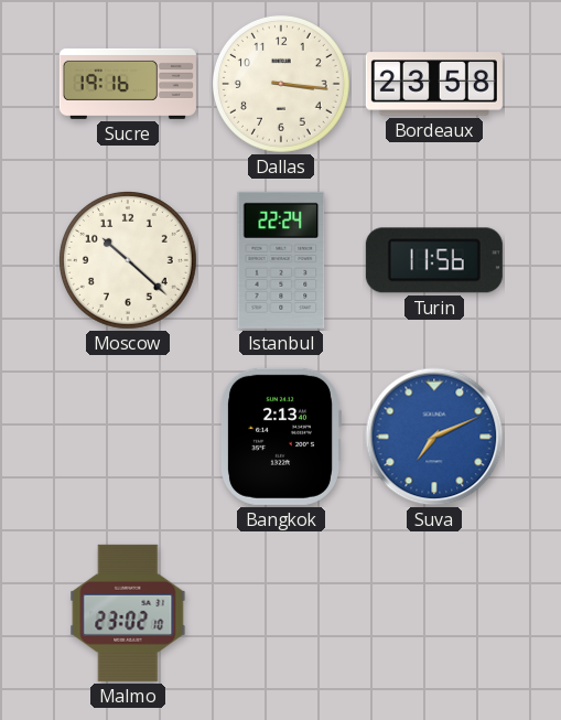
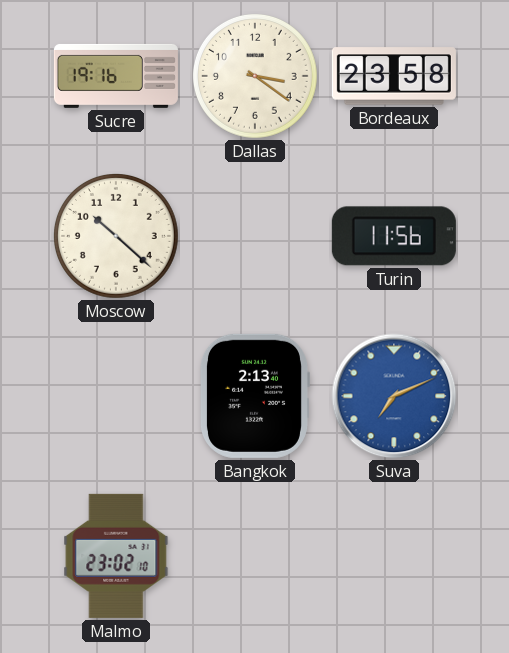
Dallas: 3:16 -> 3:21
Istanbul: 22:24 -> none
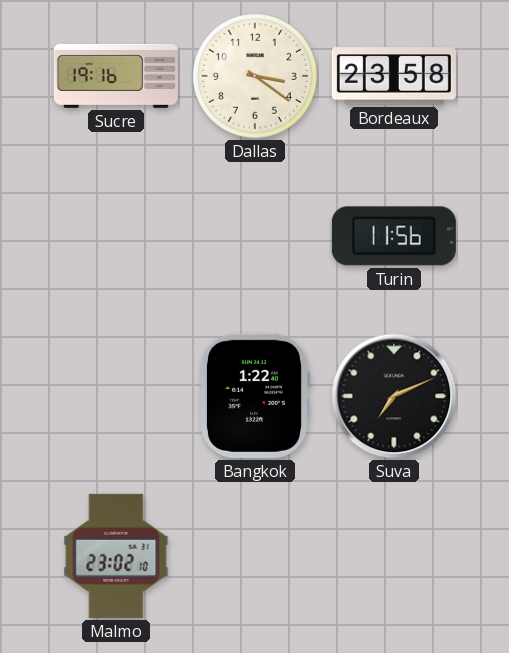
Moscow: 10:22 -> none
Bangkok: 2:13 -> 1:22
Suva dial: blue -> black
